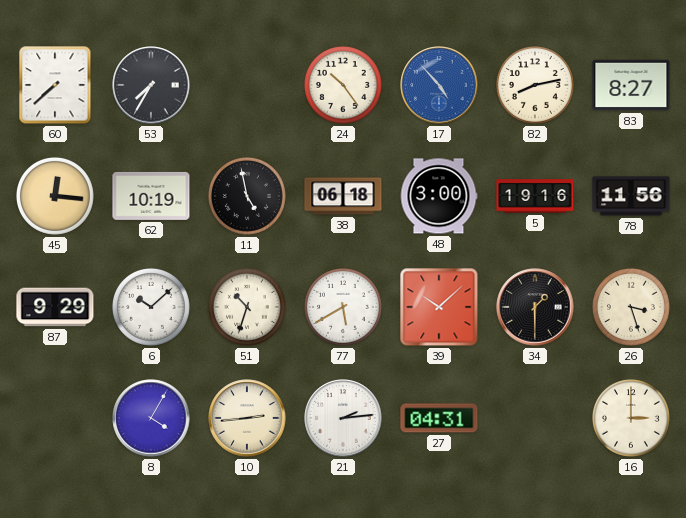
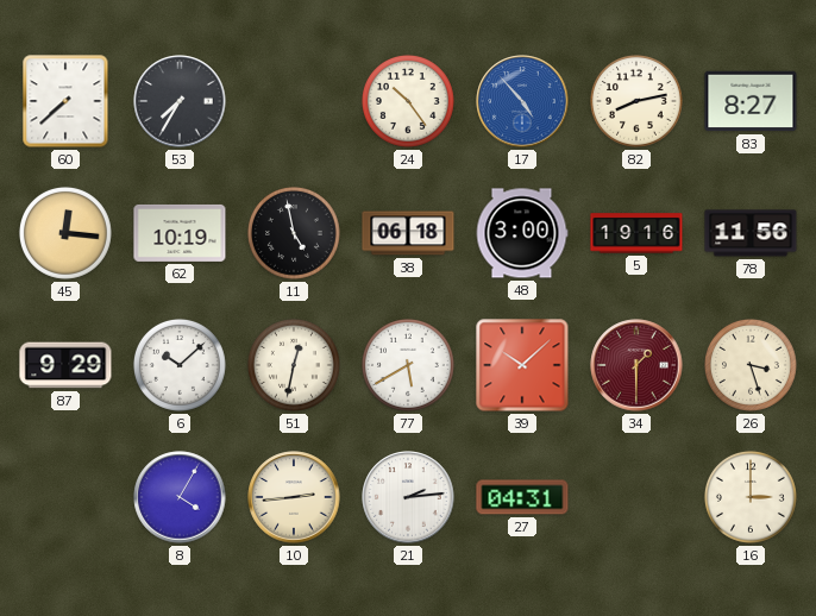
51: 10:33 -> 12:32
34 dial: black -> burgundy
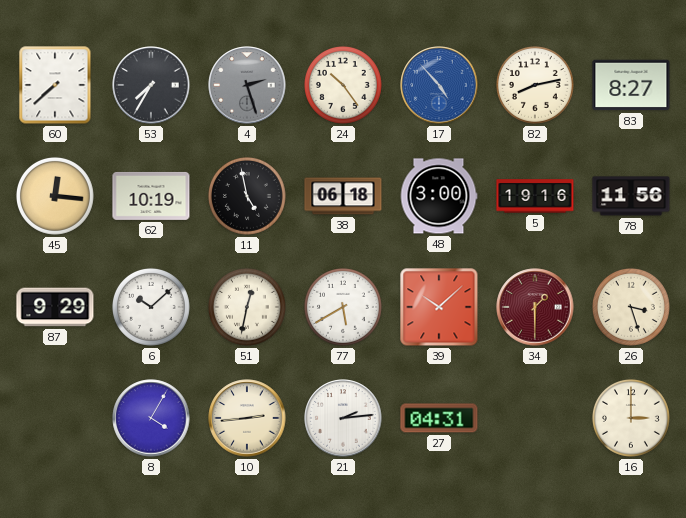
4: none -> 2:27
